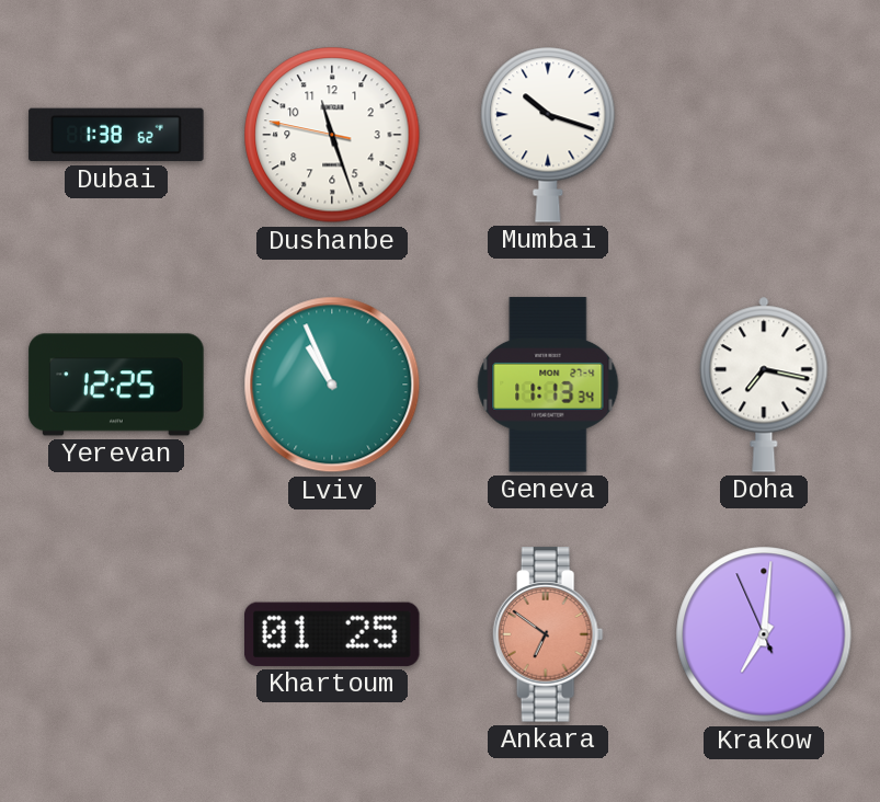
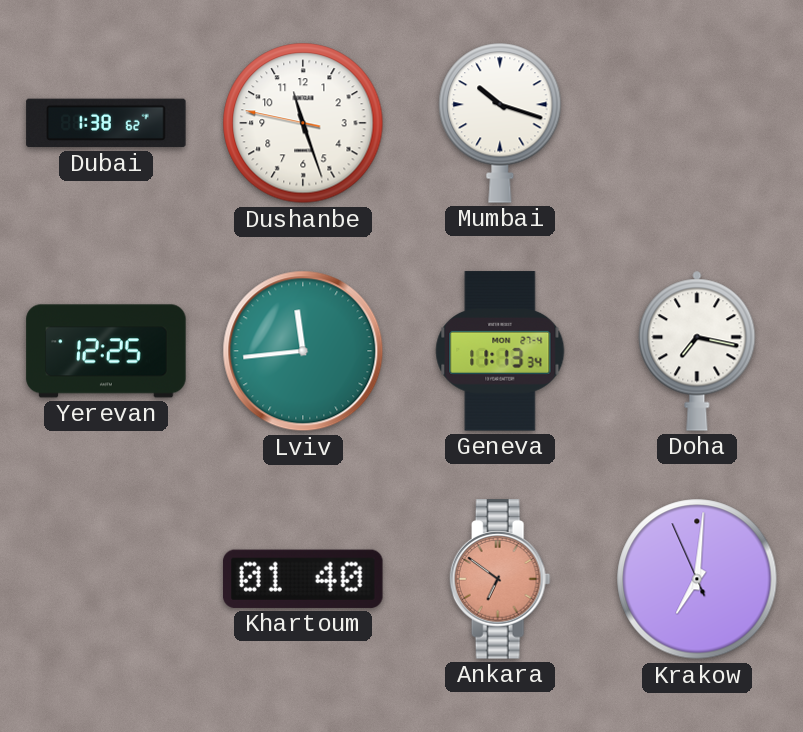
Lviv: 10:56 -> 11:44
Khartoum: 01:25 -> 01:40
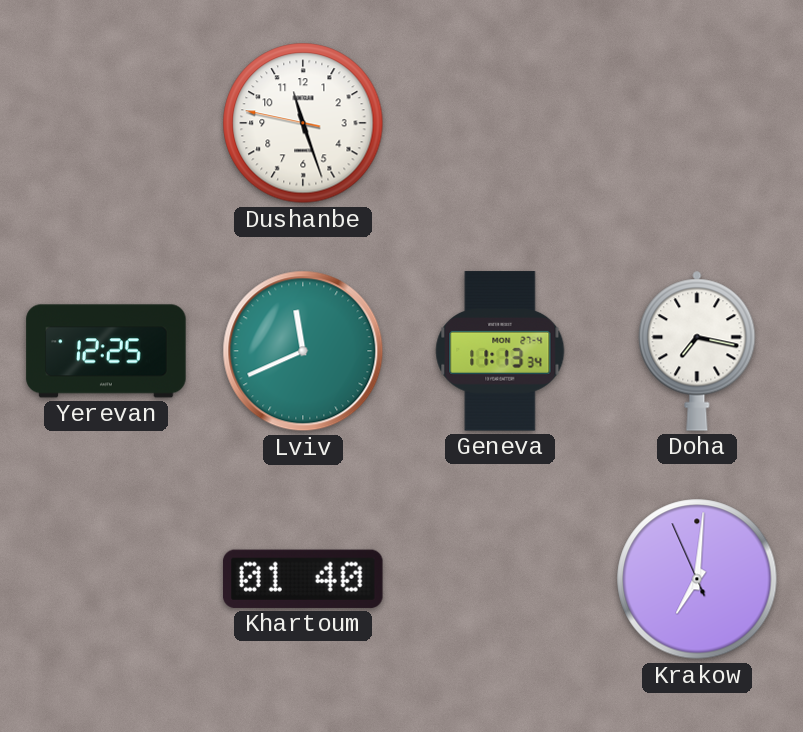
Dubai: 1:38 -> none
Mumbai: 10:18 -> none
Lviv: 11:44 -> 11:41
Ankara: 6:51 -> none
